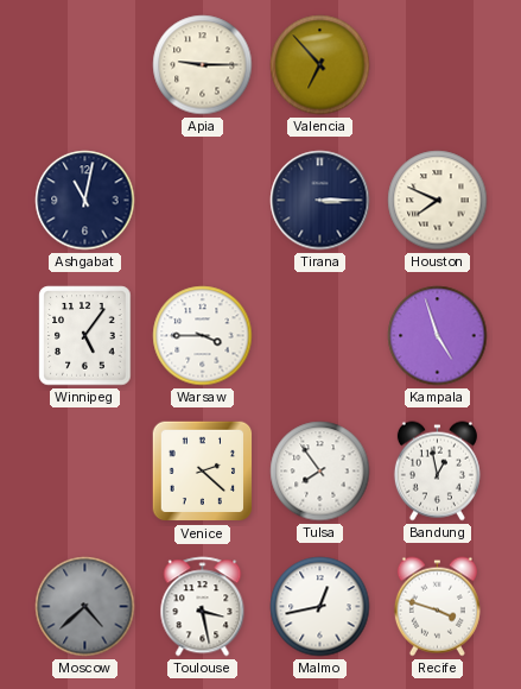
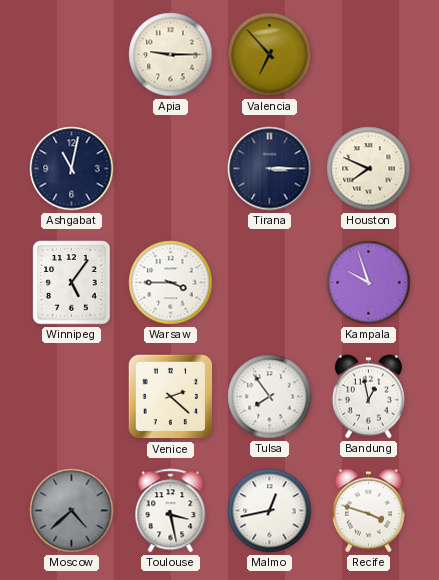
Kampala: 4:57 -> 9:57
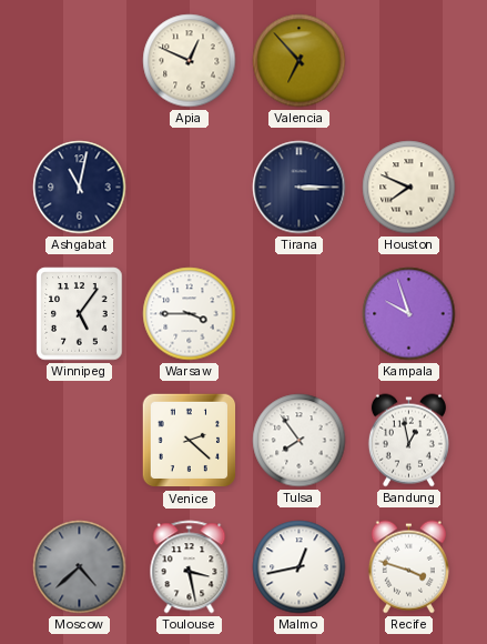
Apia: 9:15 -> 12:49
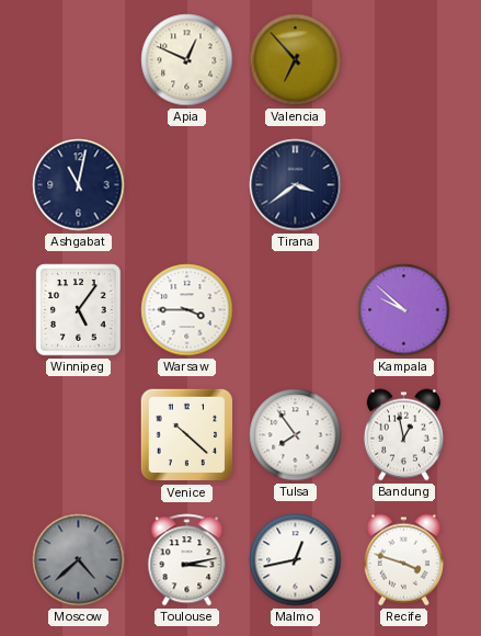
Tirana: 3:15 -> 3:39
Houston: 7:49 -> none
Kampala: 9:57 -> 9:52
Venice: 2:22 -> 10:22
Toulouse: 3:28 -> 3:13
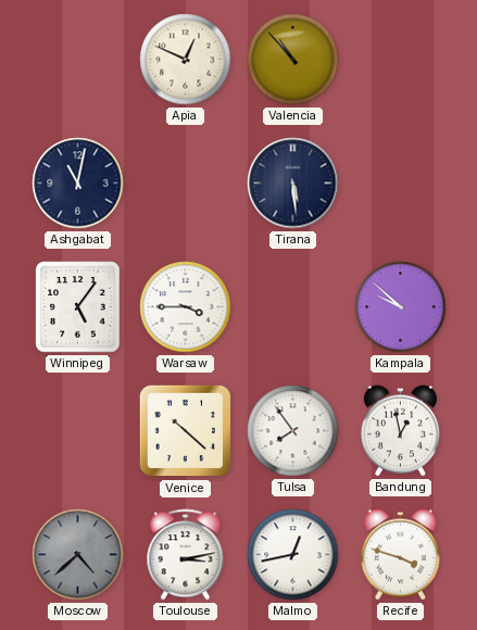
Valencia: 6:53 -> 10:53
Tirana: 3:39 -> 5:29
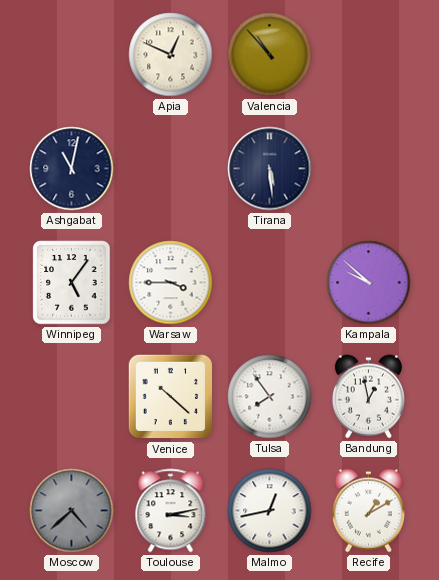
Recife: 3:48 -> 1:10
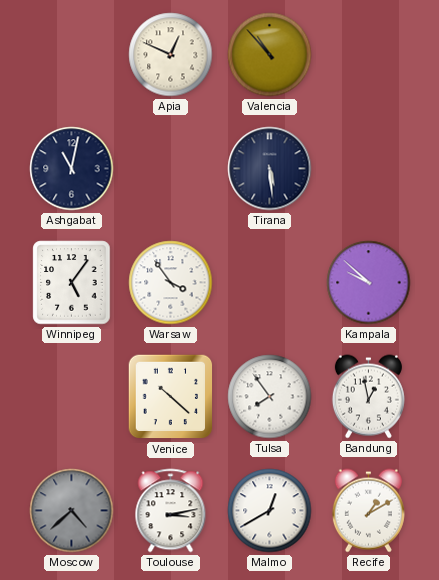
Warsaw: 3:45 -> 3:54
Malmo: 12:43 -> 12:40
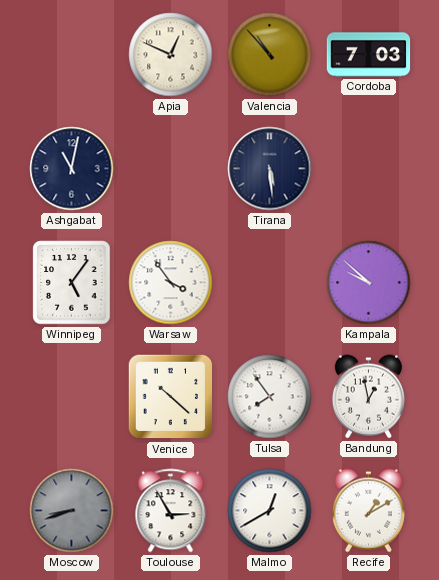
Cordoba: none -> 7:03
Moscow: 4:38 -> 8:42
Toulouse: 3:13 -> 2:55
